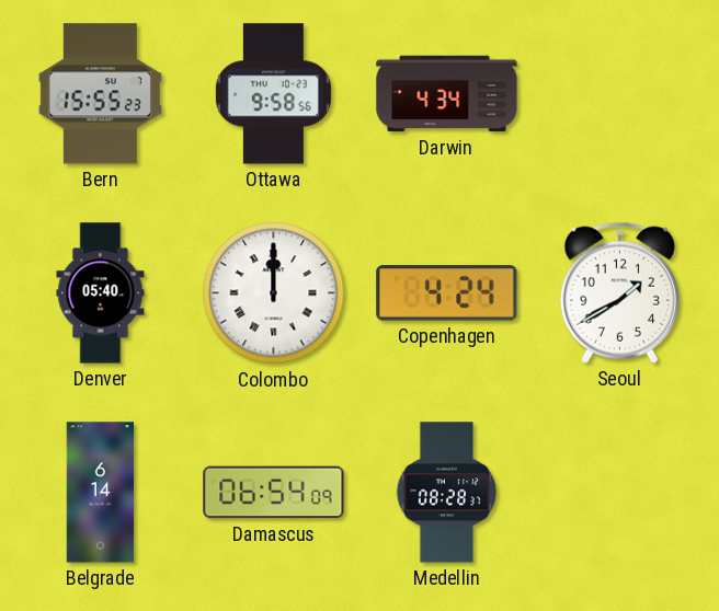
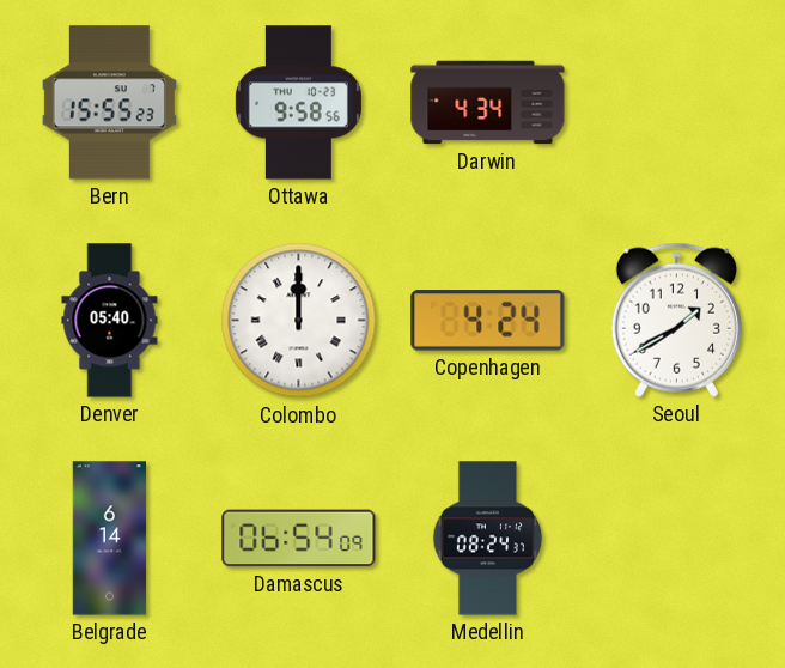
Medellin: 08:28 -> 08:24
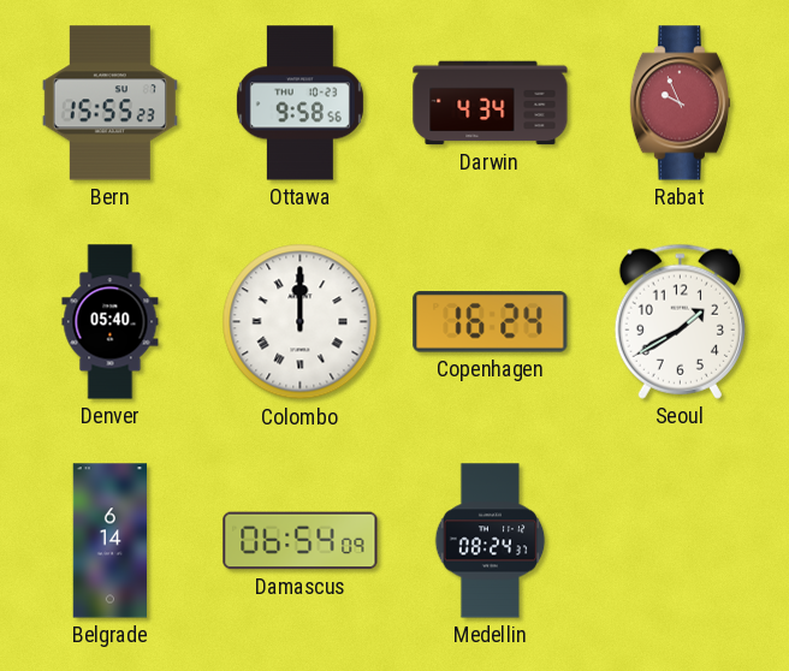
Rabat: none -> 9:56
Copenhagen: 4:24 -> 16:24
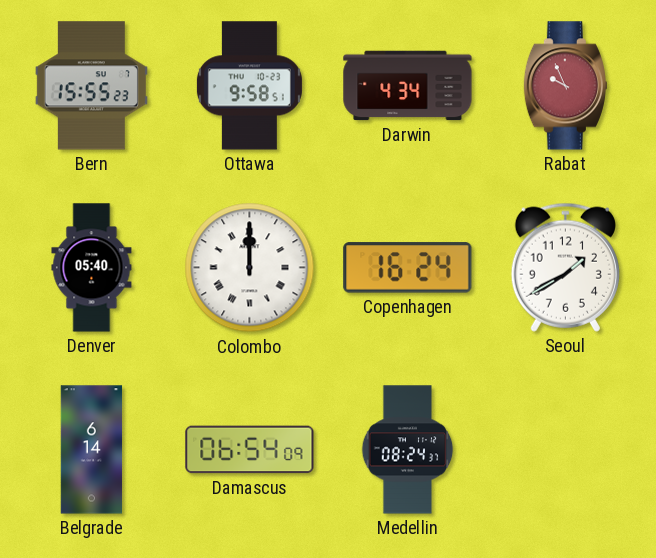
Ottawa: 9:58:56 -> 9:58:51
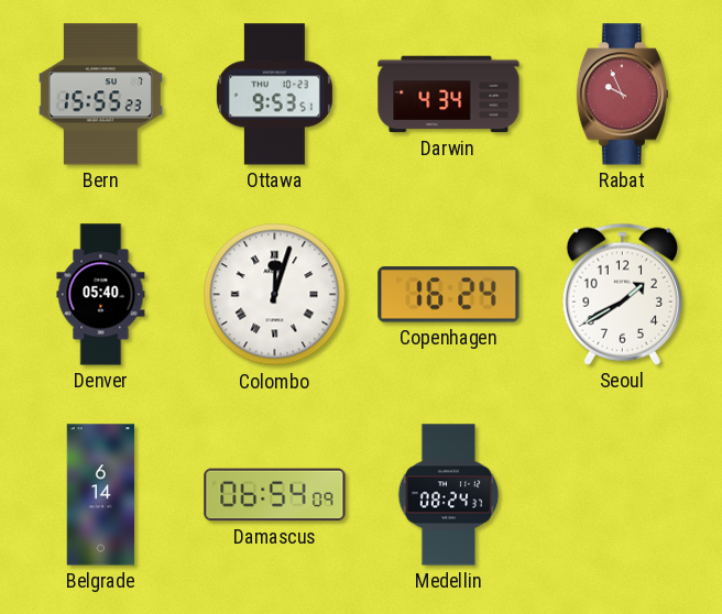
Ottawa: 9:58 -> 9:53
Colombo: 12:00 -> 12:03
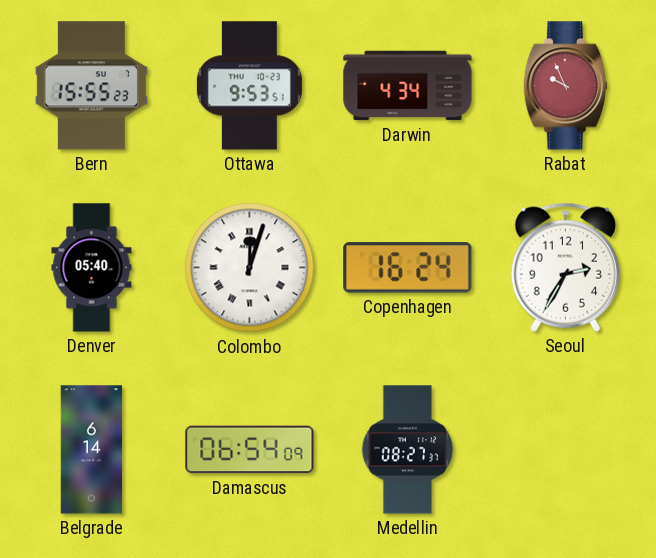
Seoul: 1:40 -> 2:35
Medellin: 08:24 -> 08:27
